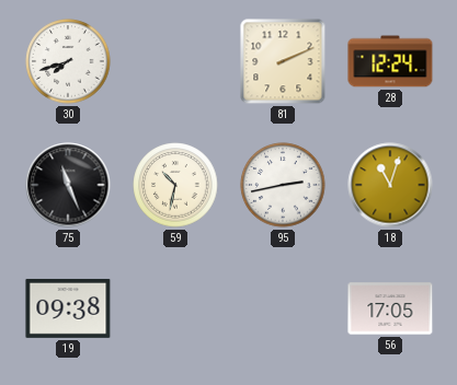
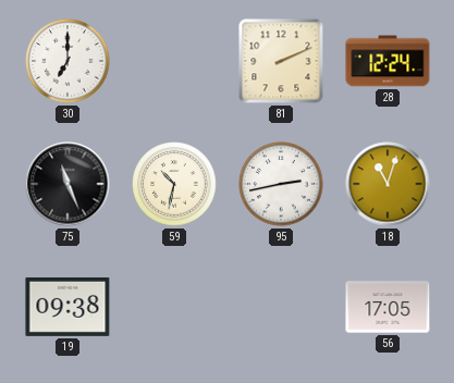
30: 7:42 -> 7:00
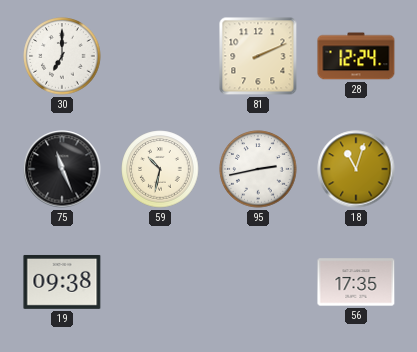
56: 17:05 -> 17:35
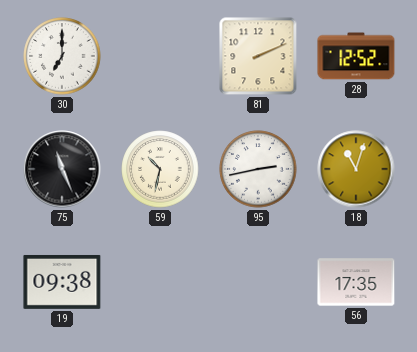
28: 12:24 -> 12:52
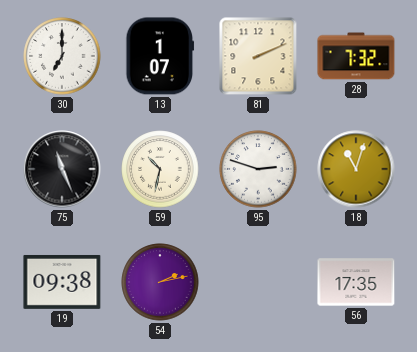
13: none -> 1:07
28: 12:52 -> 7:32
95: 2:43 -> 2:48
54: none -> 2:13
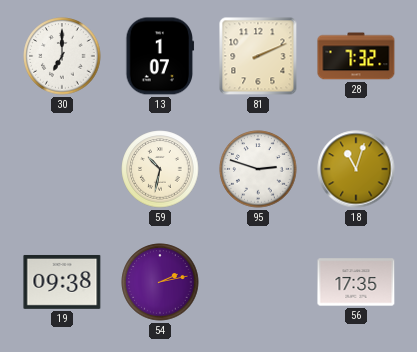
75: 11:26 -> none
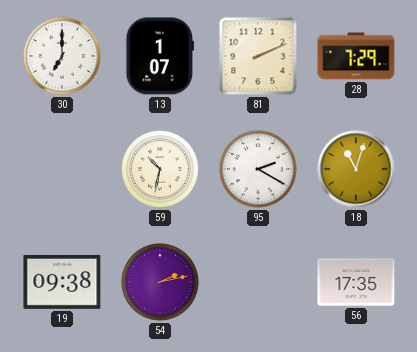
28: 7:32 -> 7:29
95: 2:48 -> 2:20
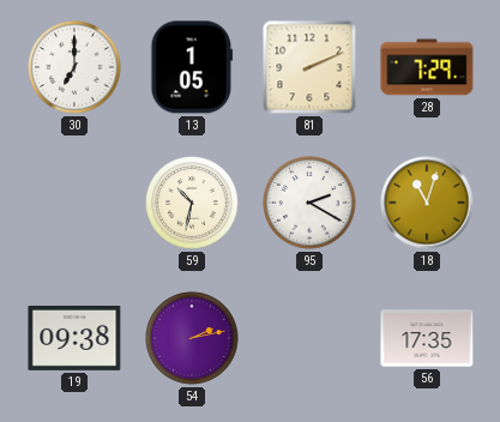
13: 1:07 -> 1:05
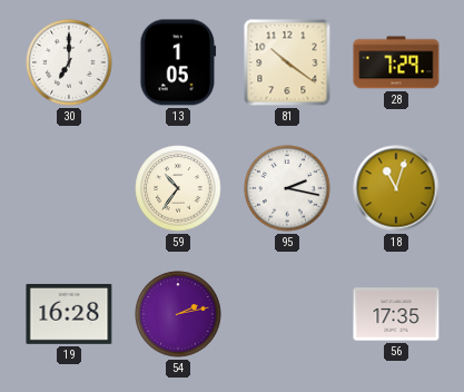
81: 2:11 -> 10:21
59: 10:32 -> 10:36
95: 2:20 -> 2:17
19: 09:38 -> 16:28
